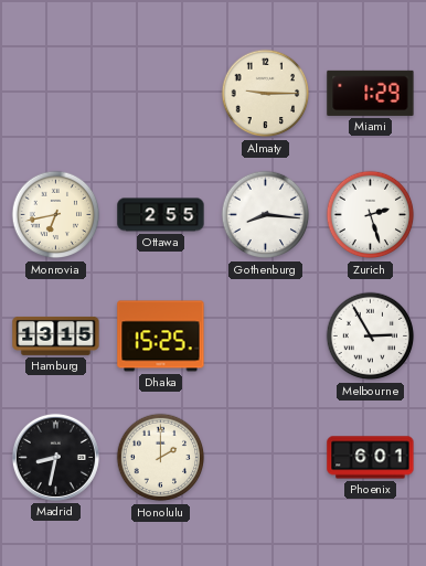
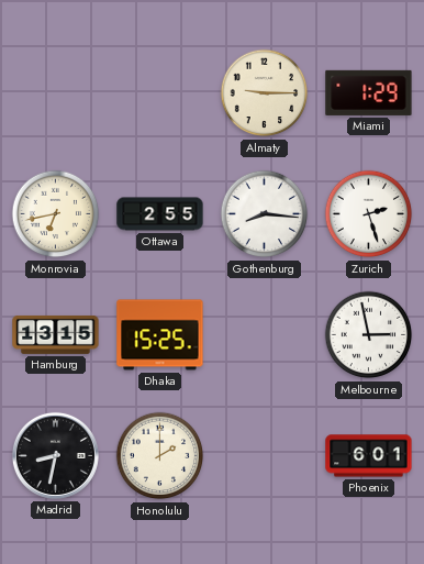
Melbourne: 2:55 -> 2:58
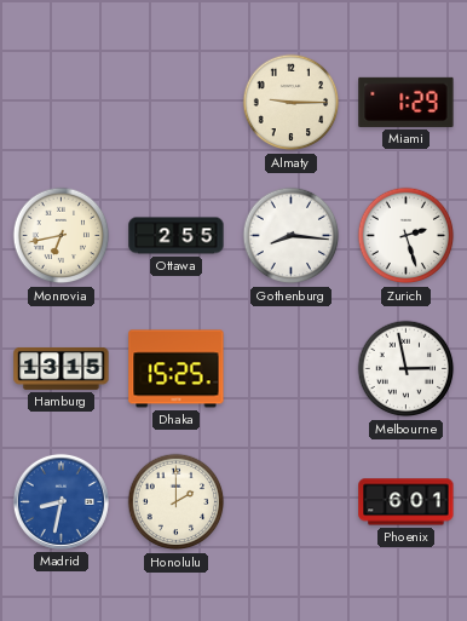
Madrid dial: black -> blue
